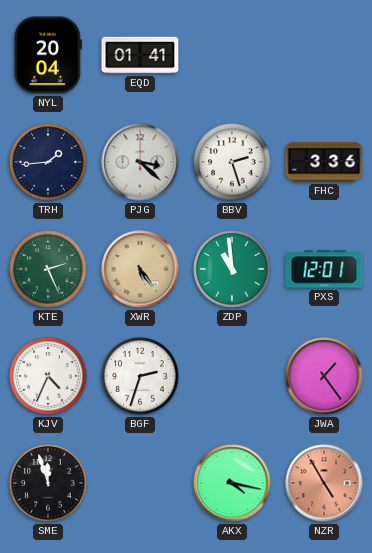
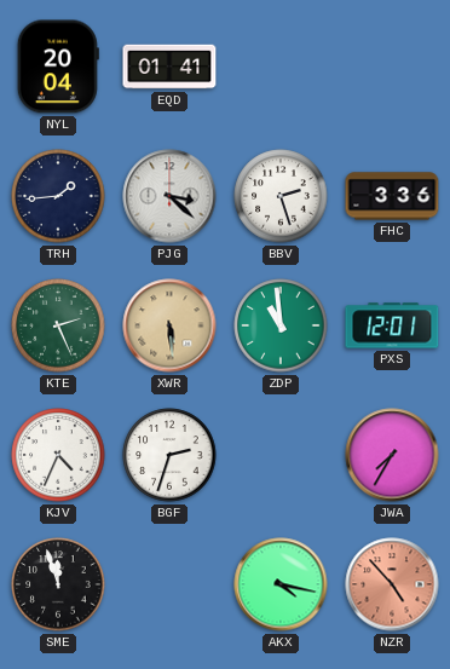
XWR: 5:24 -> 5:29
JWA: 1:24 -> 7:35
NZR: 4:55 -> 4:53
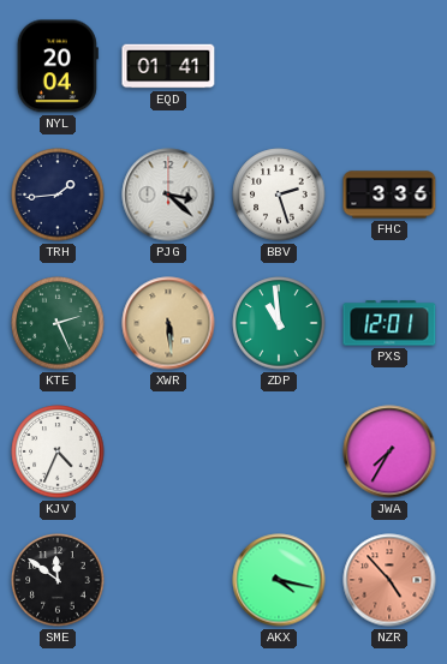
BGF: 2:33 -> none
SME: 11:57 -> 11:51
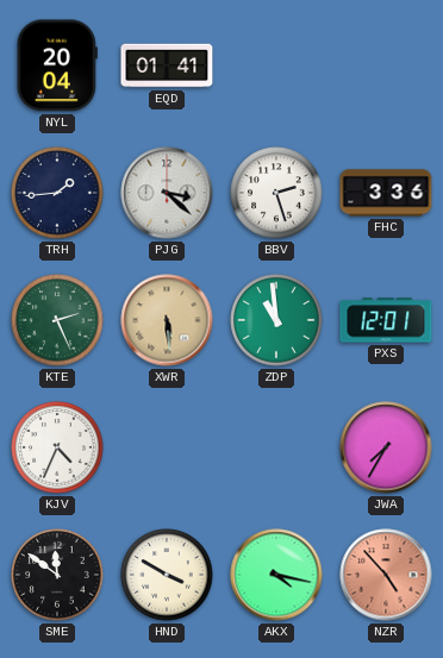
HND: none -> 3:50
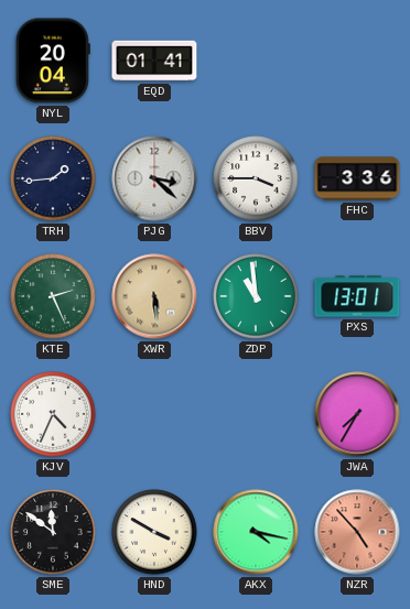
BBV: 2:27 -> 3:45
PXS: 12:01 -> 13:01
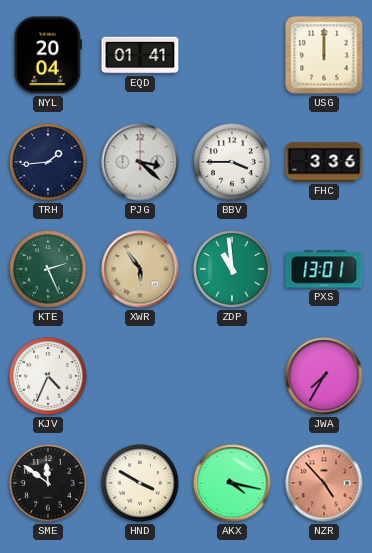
USG: none -> 12:00
XWR: 5:29 -> 5:54
